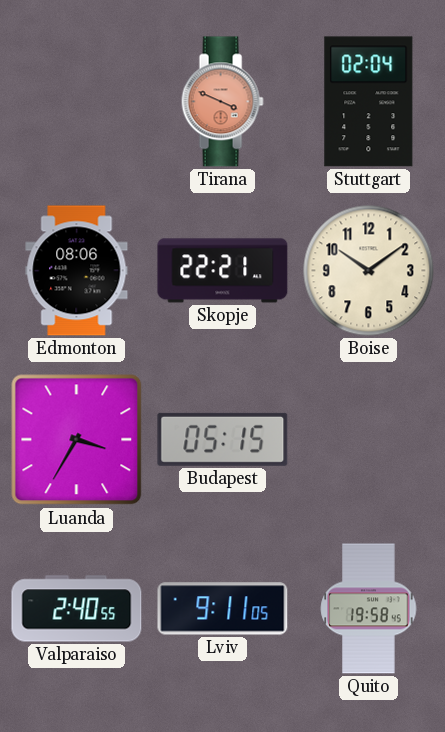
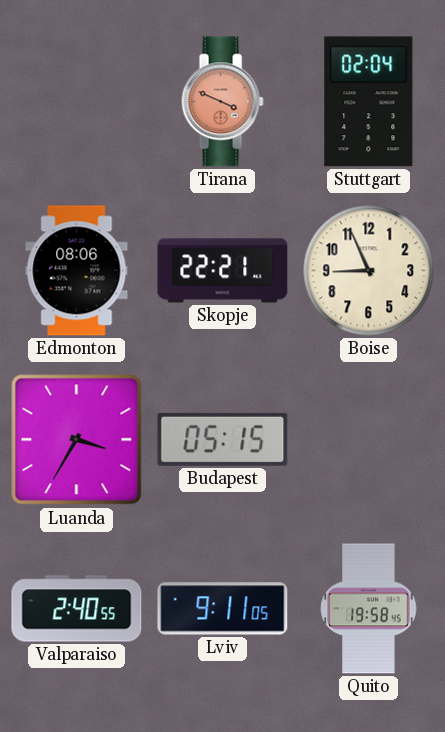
Boise: 10:09 -> 8:56
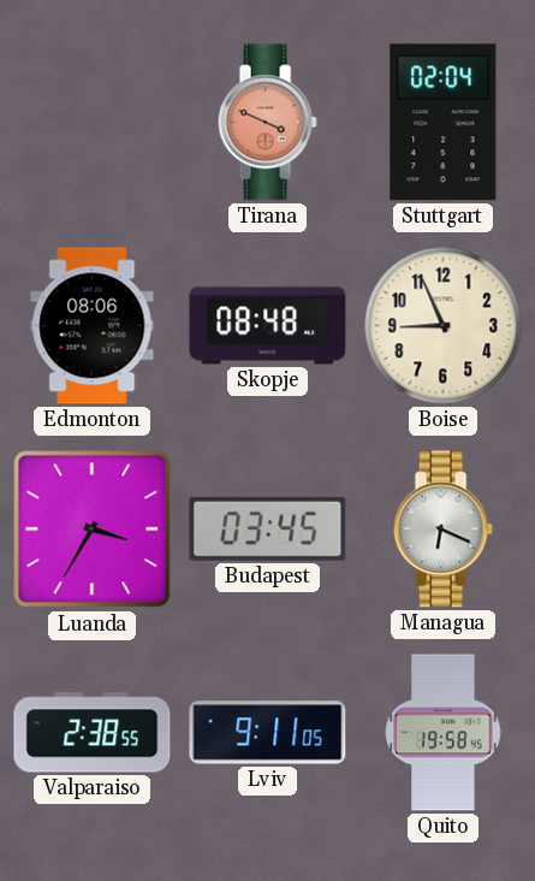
Skopje: 22:21 -> 08:48
Budapest: 05:15 -> 03:45
Managua: none -> 6:19
Valparaiso: 2:40 -> 2:38
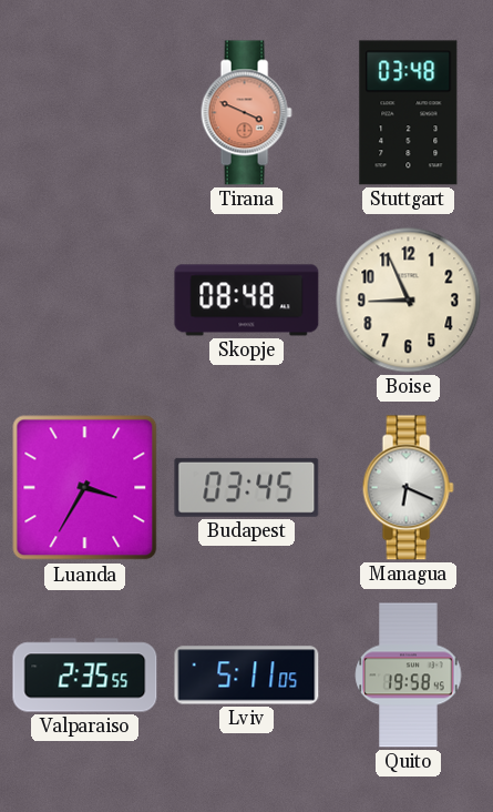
Stuttgart: 02:04 -> 03:48
Edmonton: 08:06 -> none
Valparaiso: 2:38 -> 2:35
Lviv: 9:11 -> 5:11
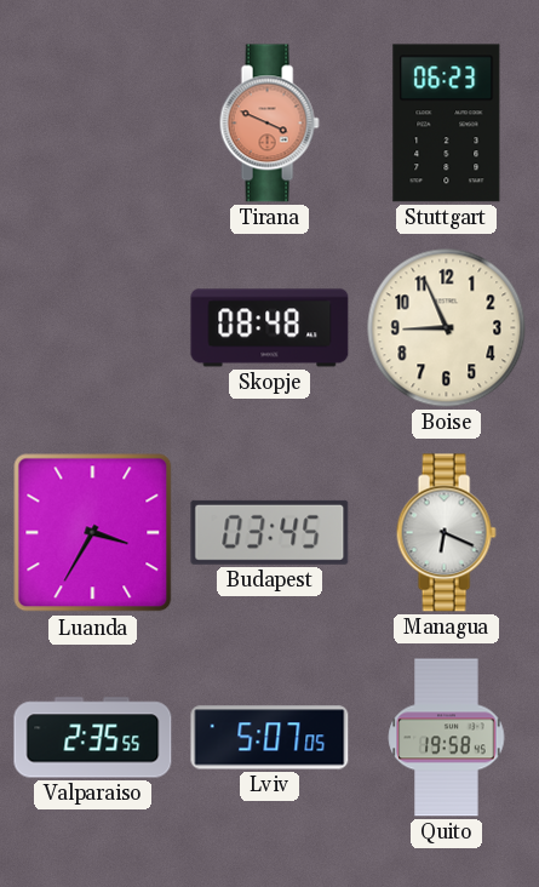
Stuttgart: 03:48 -> 06:23
Lviv: 5:11 -> 5:07
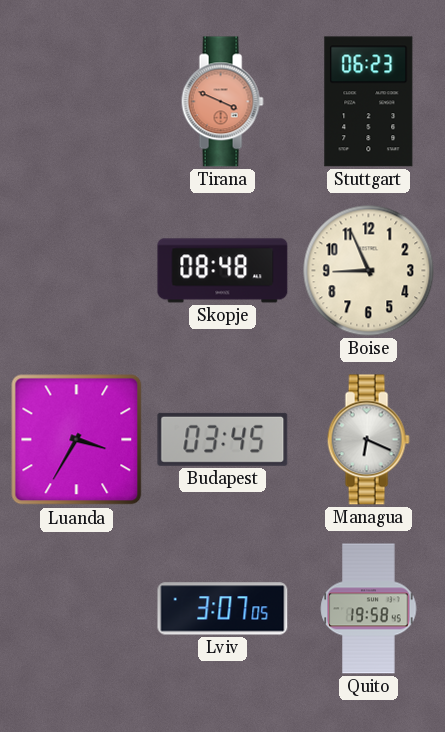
Valparaiso: 2:35 -> none
Lviv: 5:07 -> 3:07
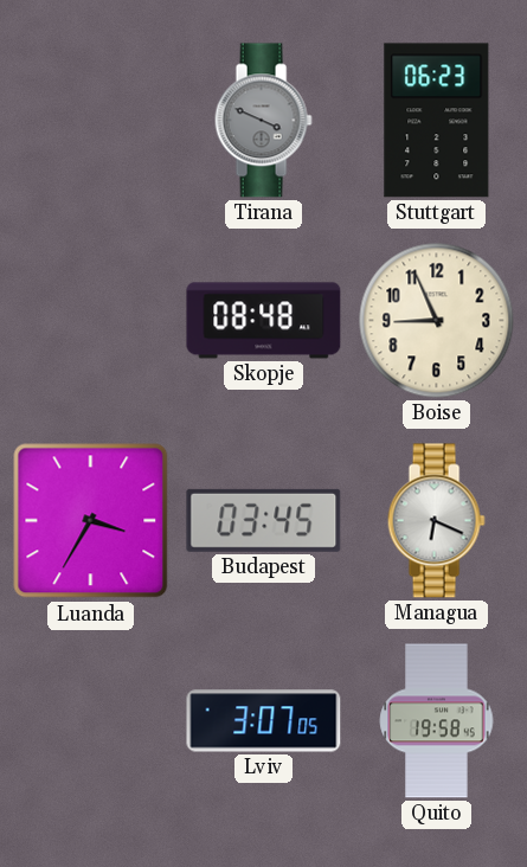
Tirana dial: salmon -> grey
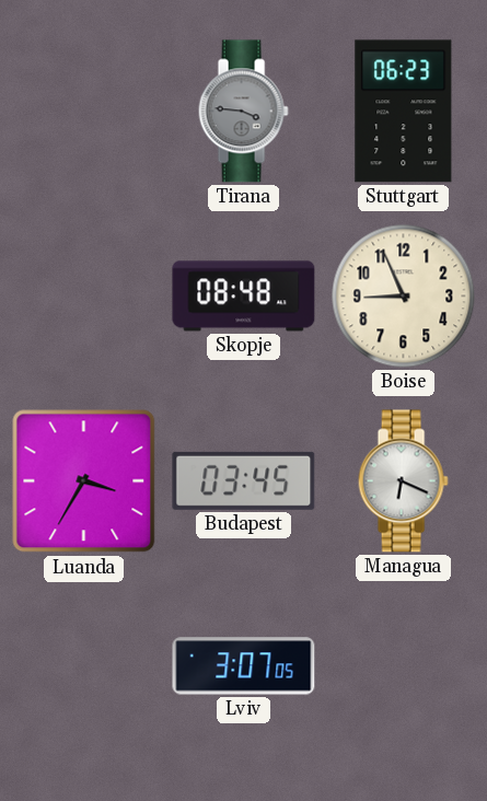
Tirana: 3:49 -> 3:46
Quito: 19:58 -> none
